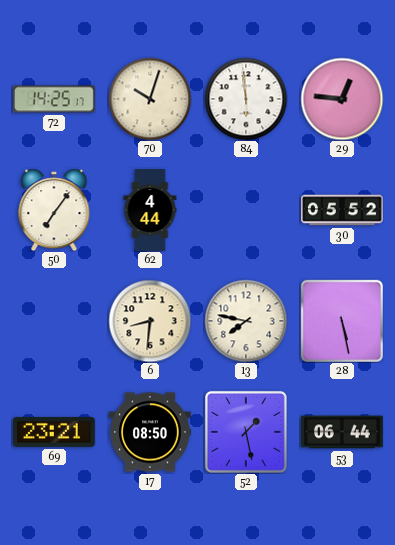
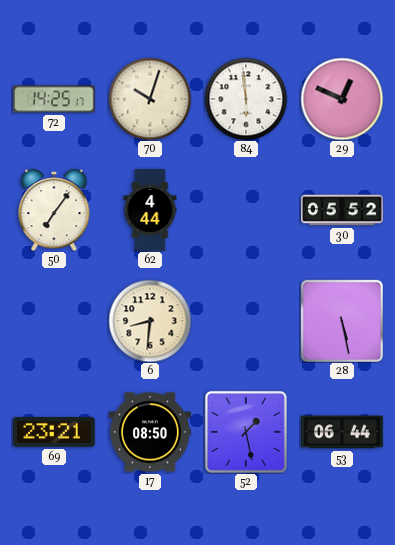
29: 12:46 -> 12:49
13: 7:47 -> none
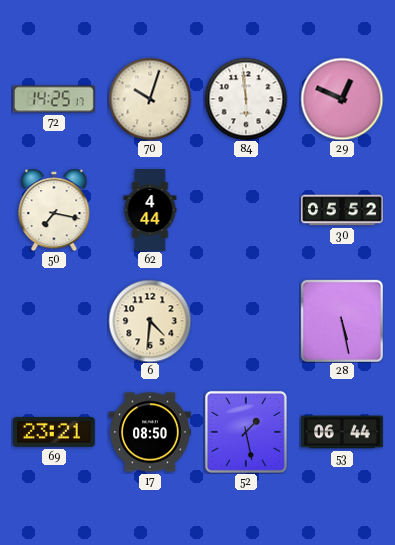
50: 7:06 -> 7:17
6: 8:31 -> 4:31
